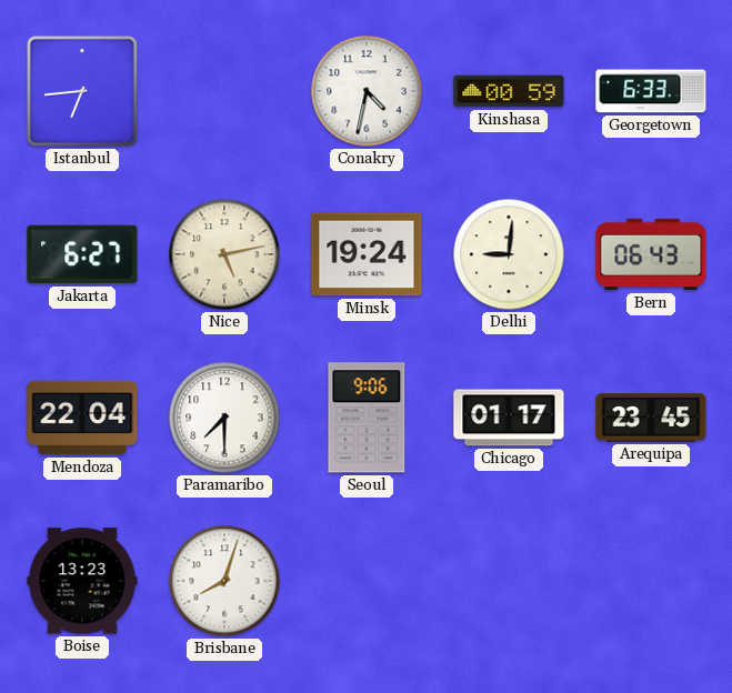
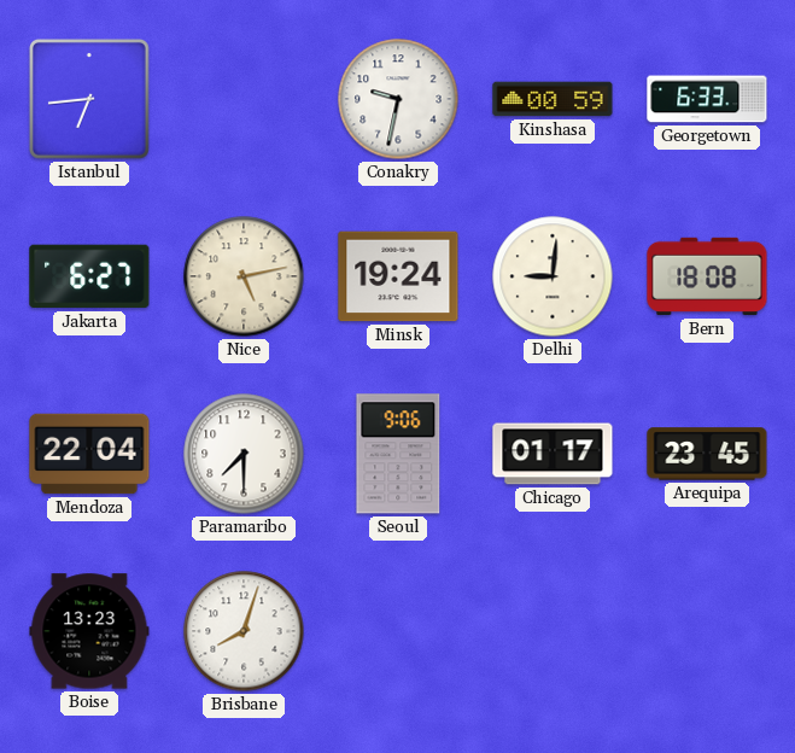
Conakry: 4:32 -> 9:32
Bern: 06:43 -> 18:08
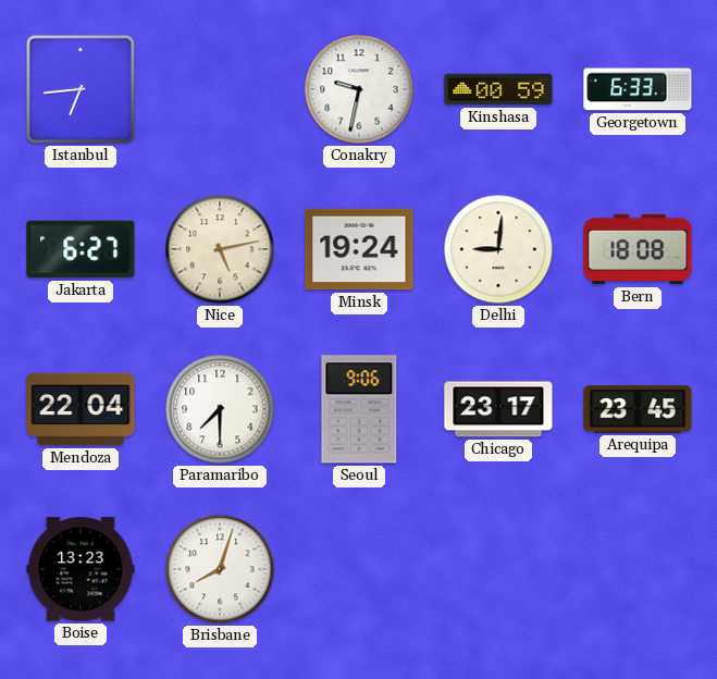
Chicago: 01:17 -> 23:17
